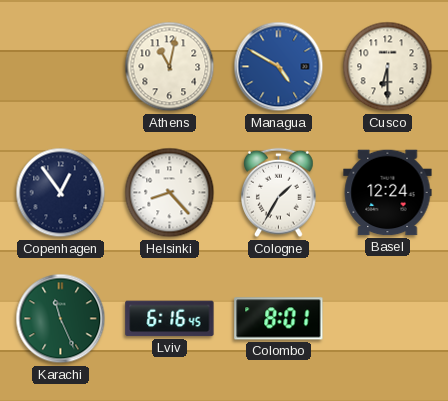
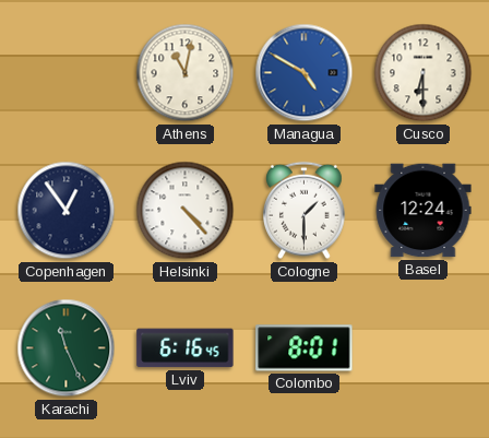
Helsinki: 8:23 -> 4:23
Cologne: 1:35 -> 1:30
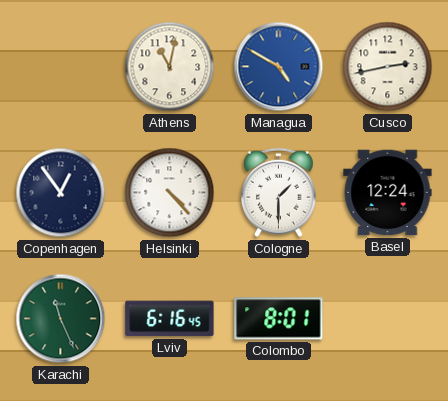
Cusco: 6:30 -> 2:43
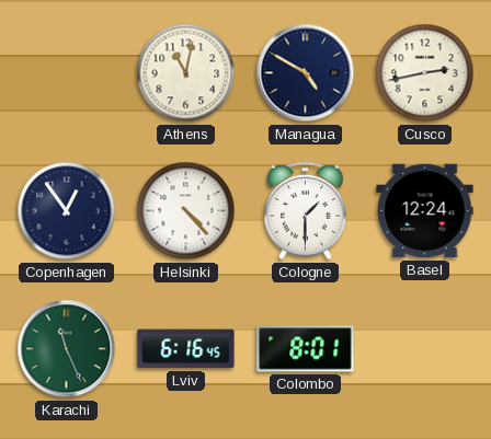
Managua dial: blue -> navy
